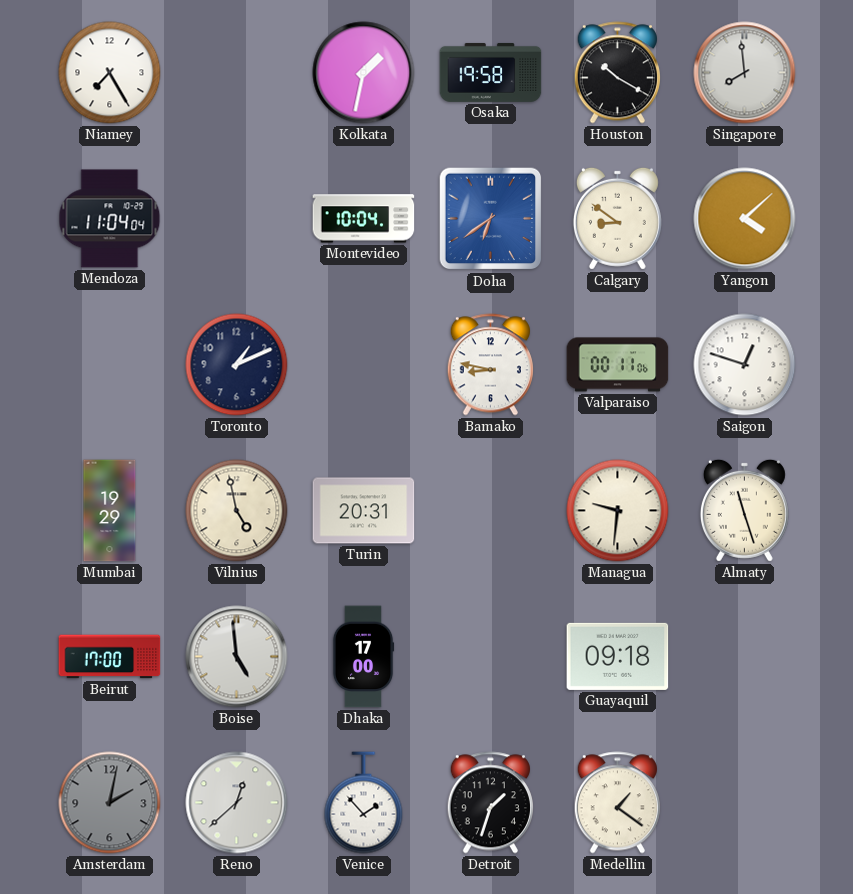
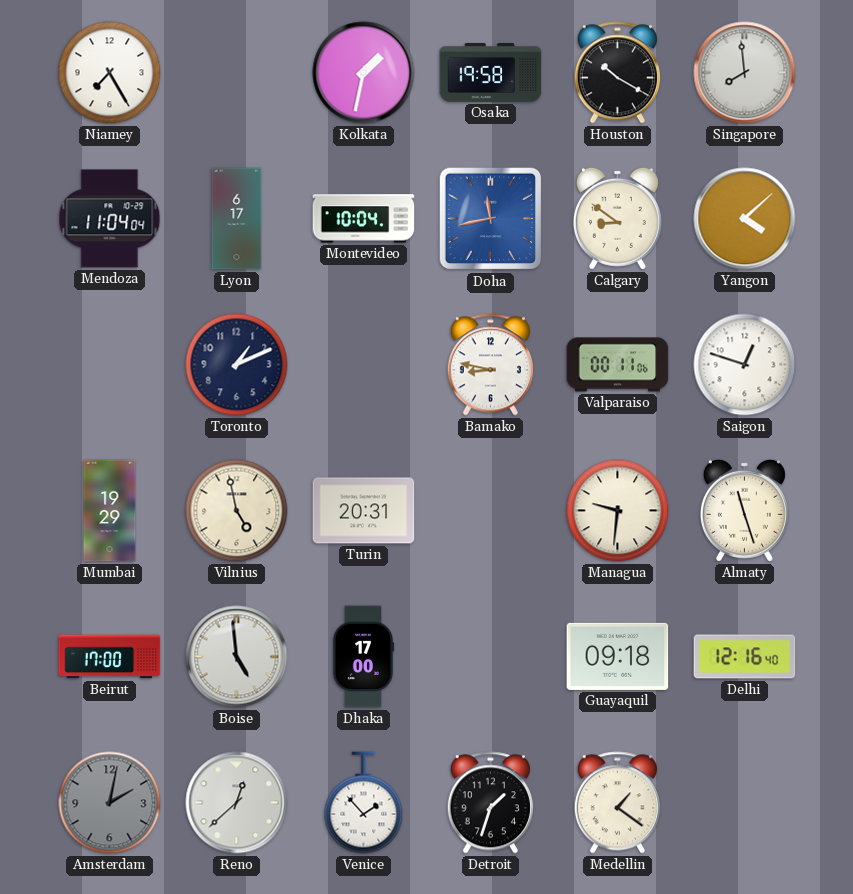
Lyon: none -> 6:17
Doha: 6:39 -> 11:43
Delhi: none -> 12:16
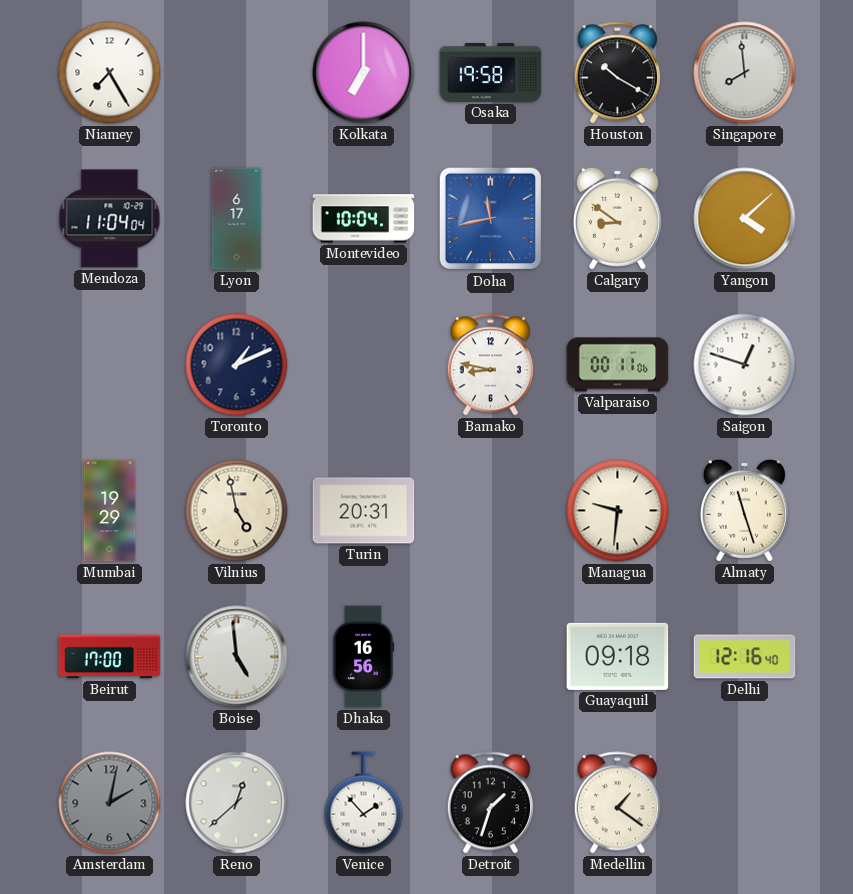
Kolkata: 1:32 -> 7:00
Dhaka: 17:00 -> 16:56
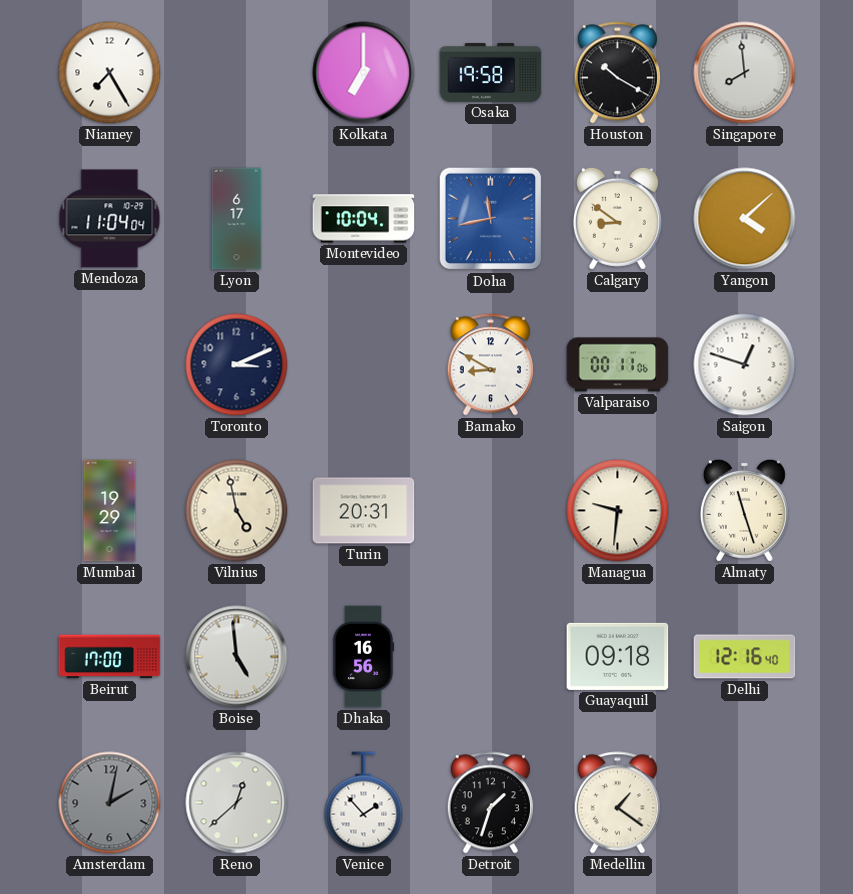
Toronto: 1:11 -> 3:11
Bamako: 8:47 -> 8:50
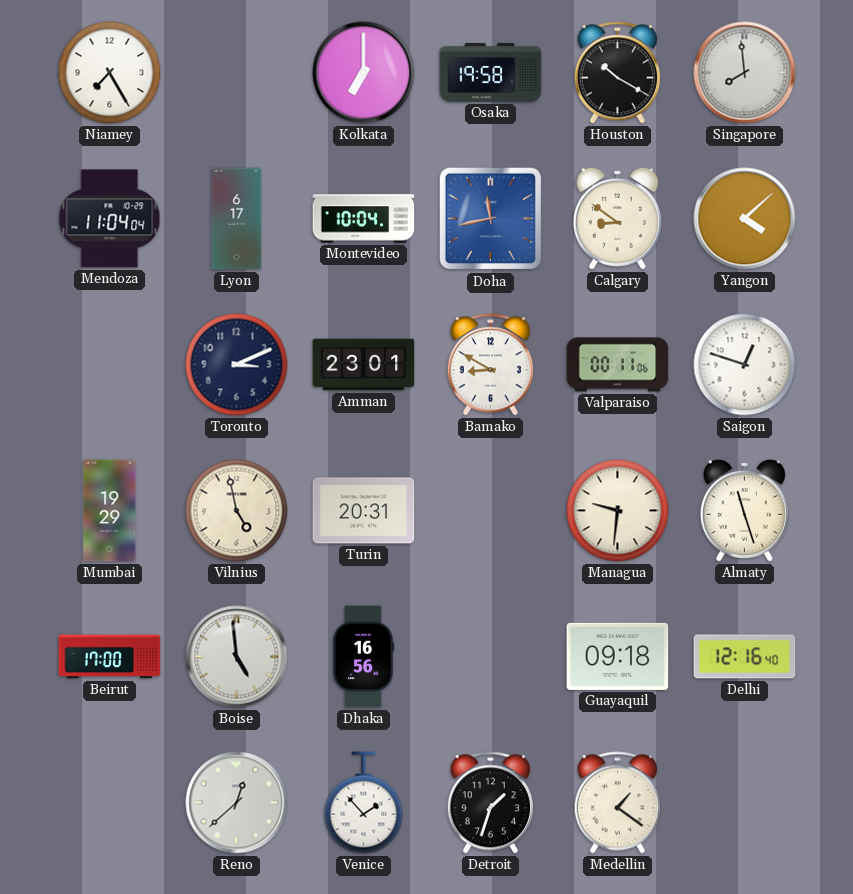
Amman: none -> 23:01
Amsterdam: 2:02 -> none
